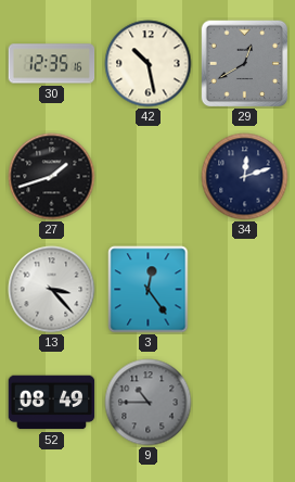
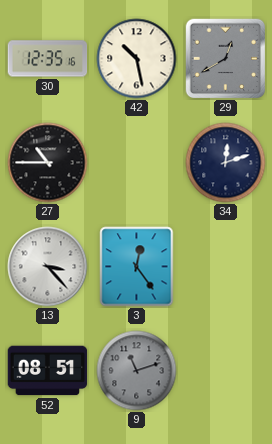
27: 1:42 -> 10:45
52: 08:49 -> 08:51
9: 10:45 -> 11:12
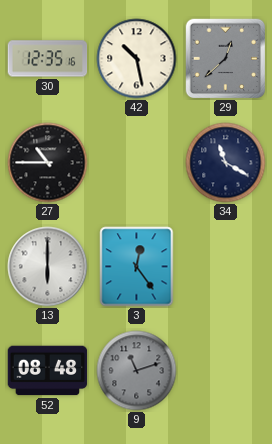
29: 12:40 -> 12:38
34: 12:12 -> 11:20
13: 3:23 -> 6:00
52: 08:51 -> 08:48
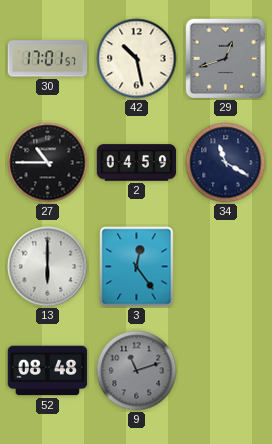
30: 12:35 -> 17:01
29: 12:38 -> 12:42
2: none -> 04:59
